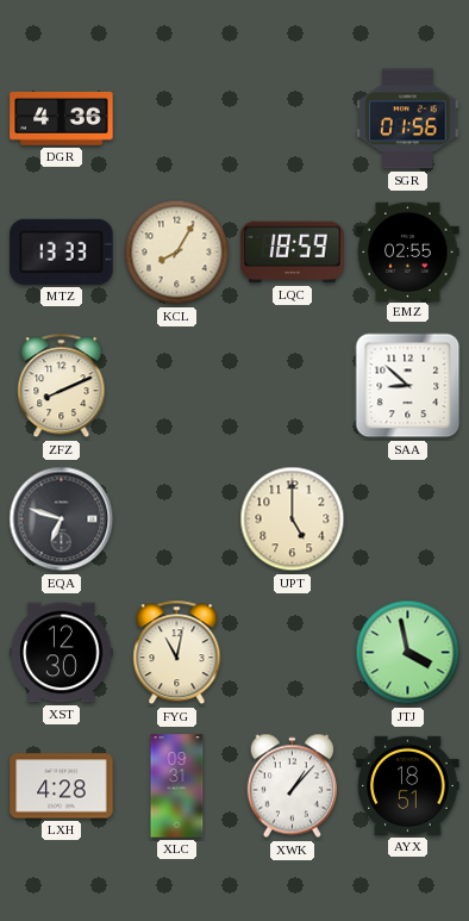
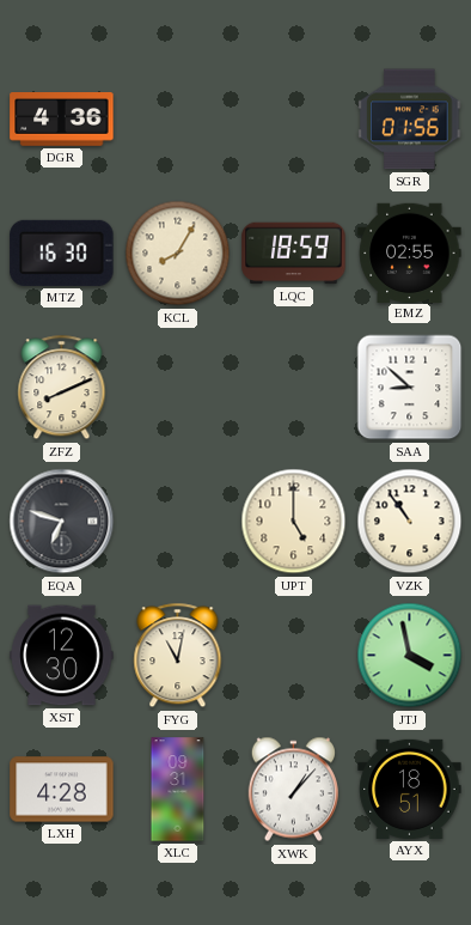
MTZ: 13:33 -> 16:30
VZK: none -> 10:54
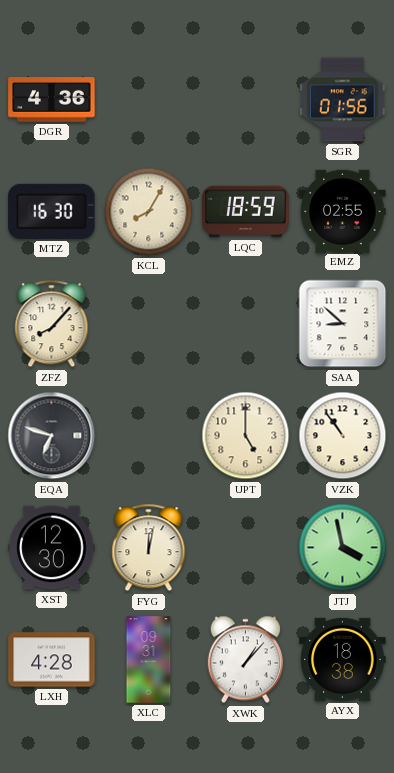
ZFZ: 8:11 -> 8:07
FYG: 11:02 -> 12:02
AYX: 18:51 -> 18:38
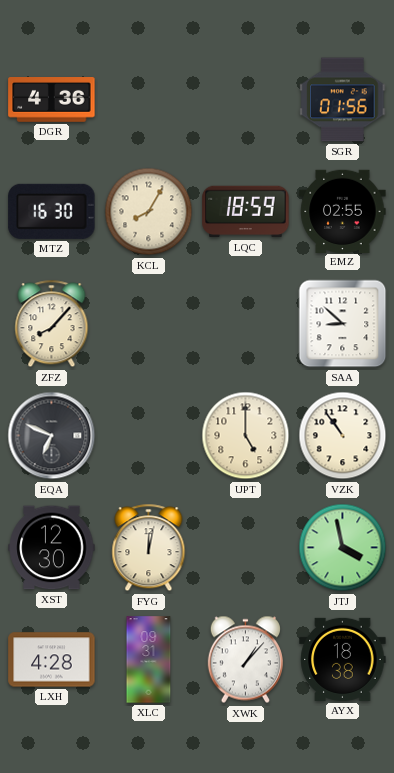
EQA: 6:48 -> 6:49
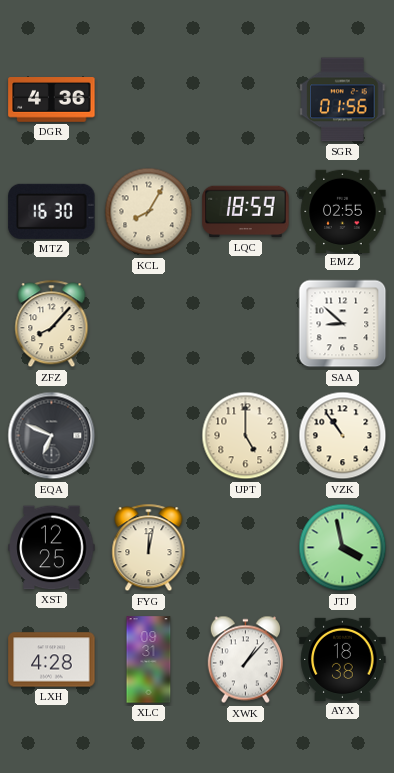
XST: 12:30 -> 12:25
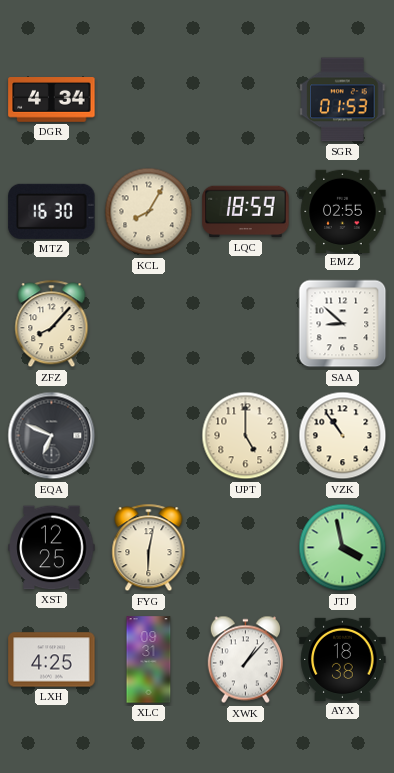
DGR: 4:36 -> 4:34
SGR: 01:56 -> 01:53
FYG: 12:02 -> 6:02
LXH: 4:28 -> 4:25
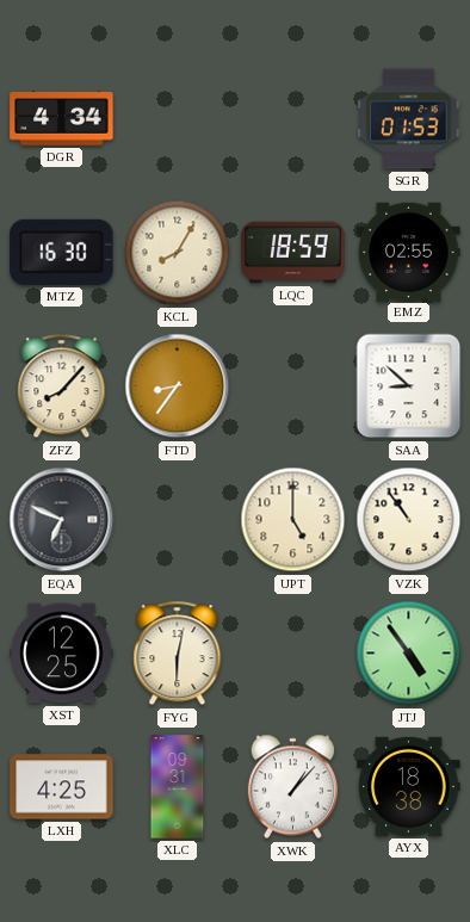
FTD: none -> 8:36
JTJ: 3:58 -> 4:54
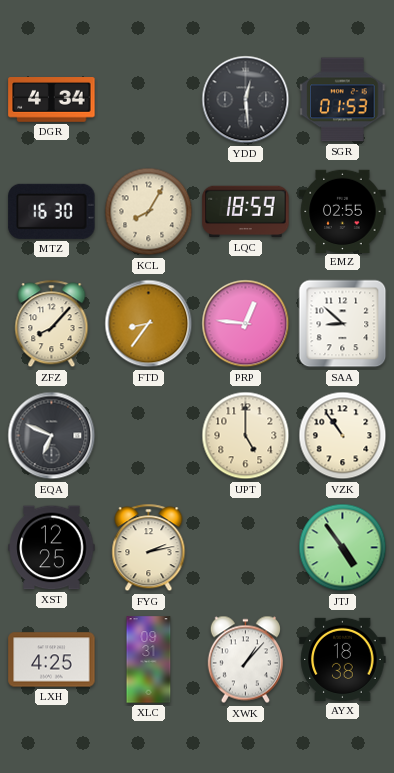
YDD: none -> 12:29
PRP: none -> 12:46
FYG: 6:02 -> 2:13
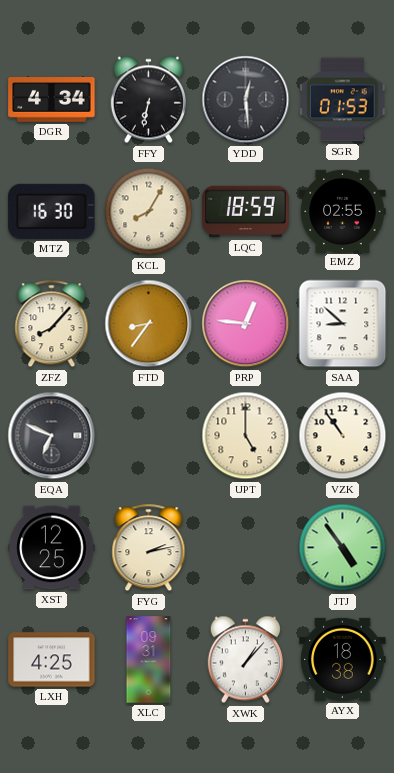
FFY: none -> 6:32
